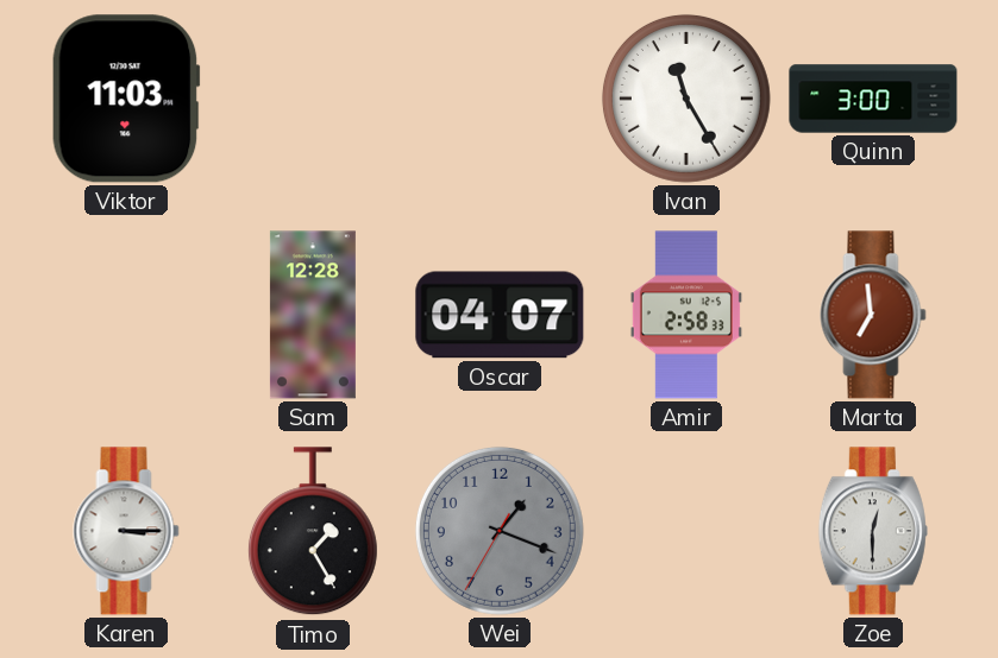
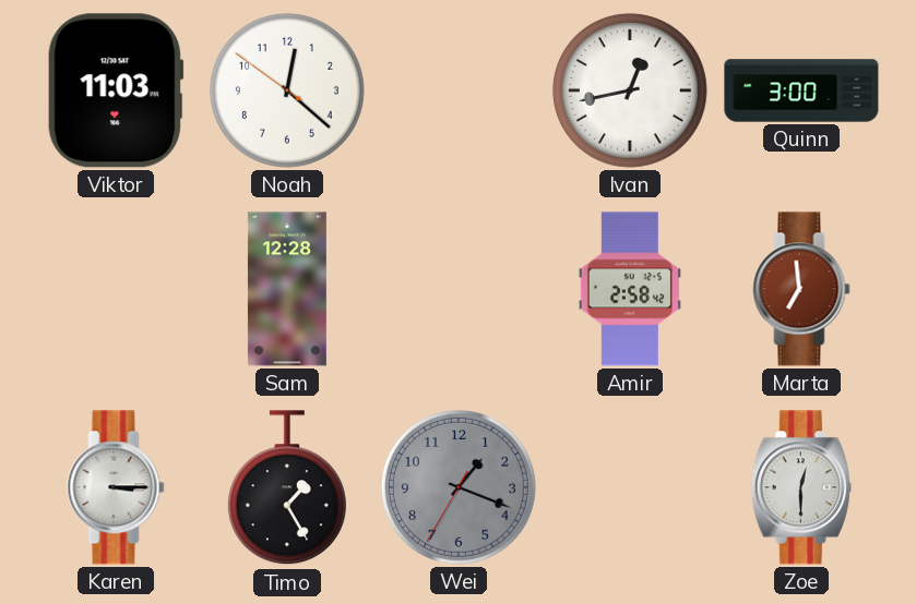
Noah: none -> 12:21
Ivan: 11:25 -> 12:43
Oscar: 04:07 -> none
Amir: 2:58:33 -> 2:58:42
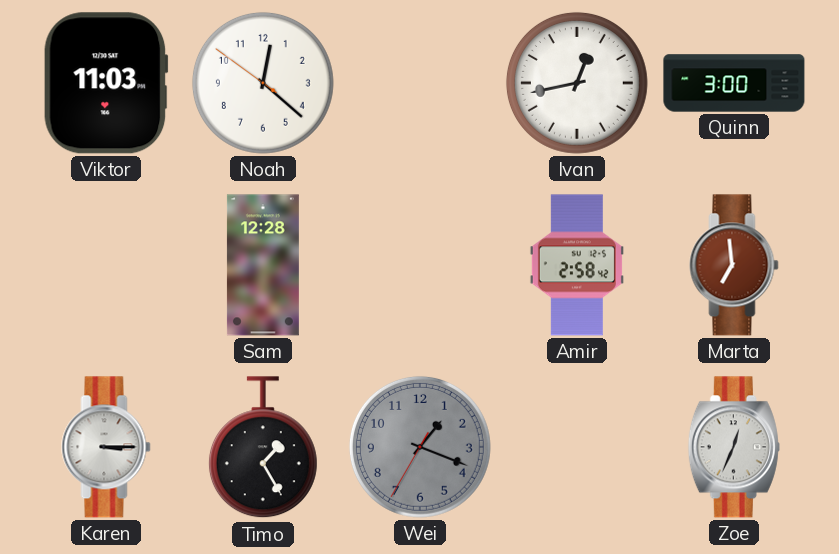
Zoe: 12:30 -> 12:34
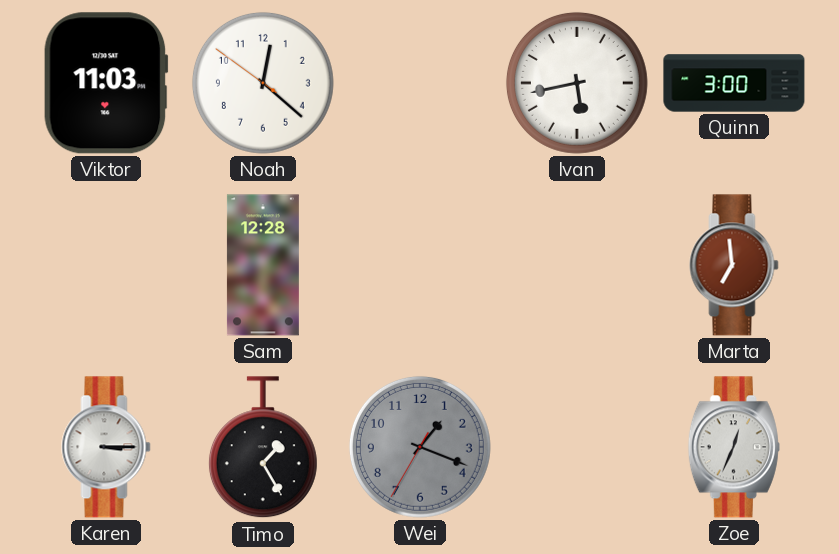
Ivan: 12:43 -> 5:43
Amir: 2:58 -> none
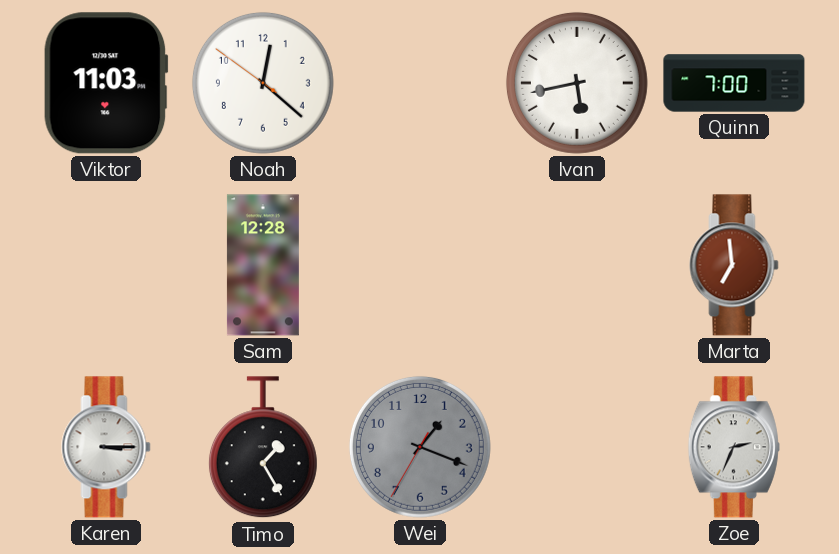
Quinn: 3:00 -> 7:00
Zoe: 12:34 -> 2:34
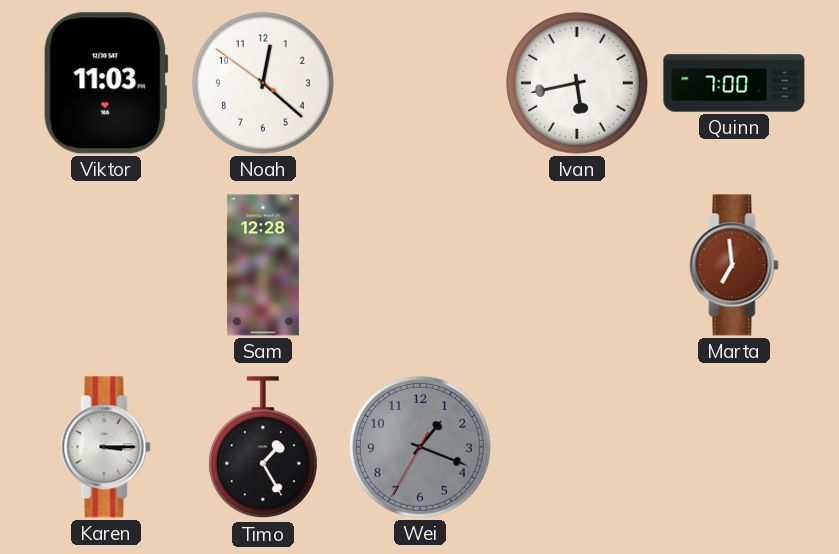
Zoe: 2:34 -> none
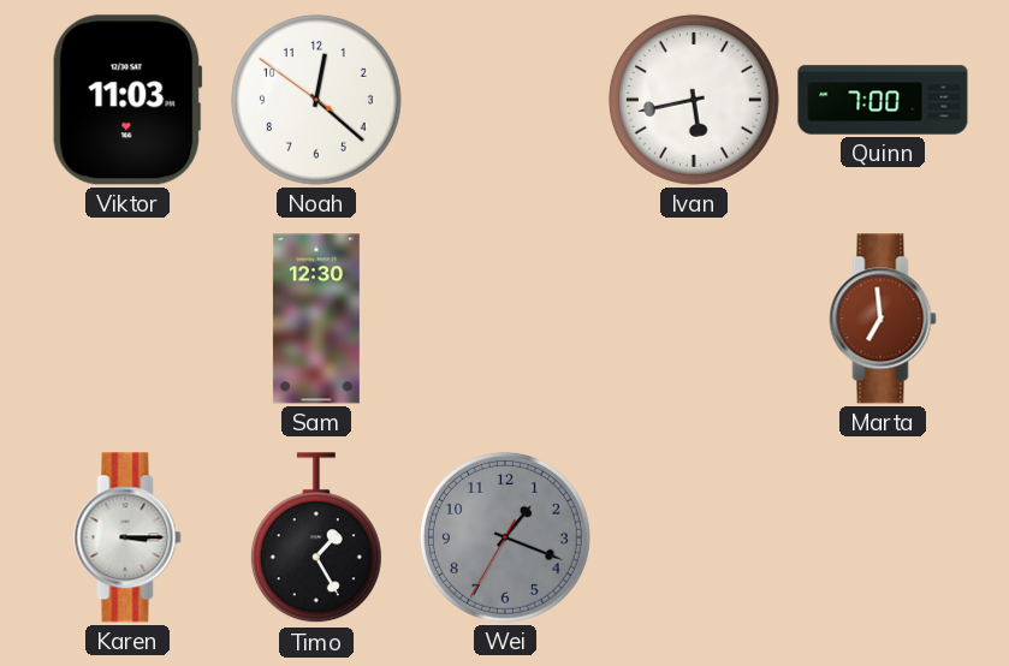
Sam: 12:28 -> 12:30
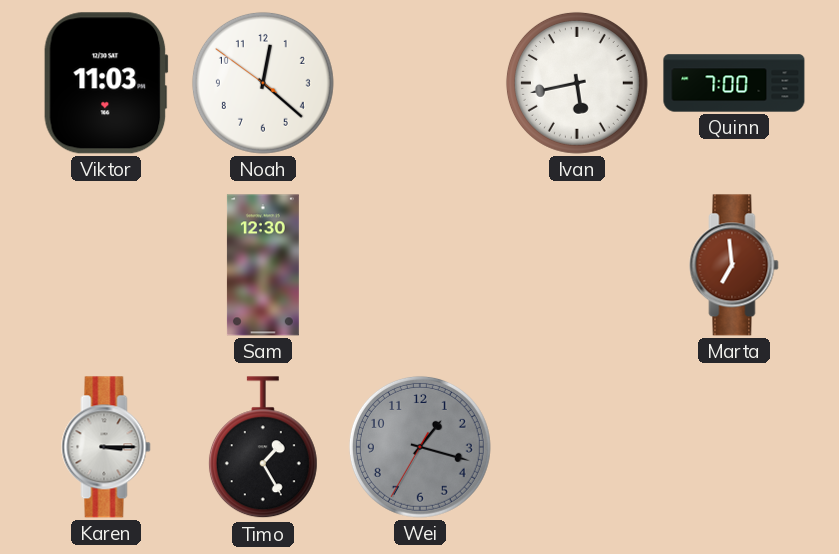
Wei: 1:18 -> 1:17
